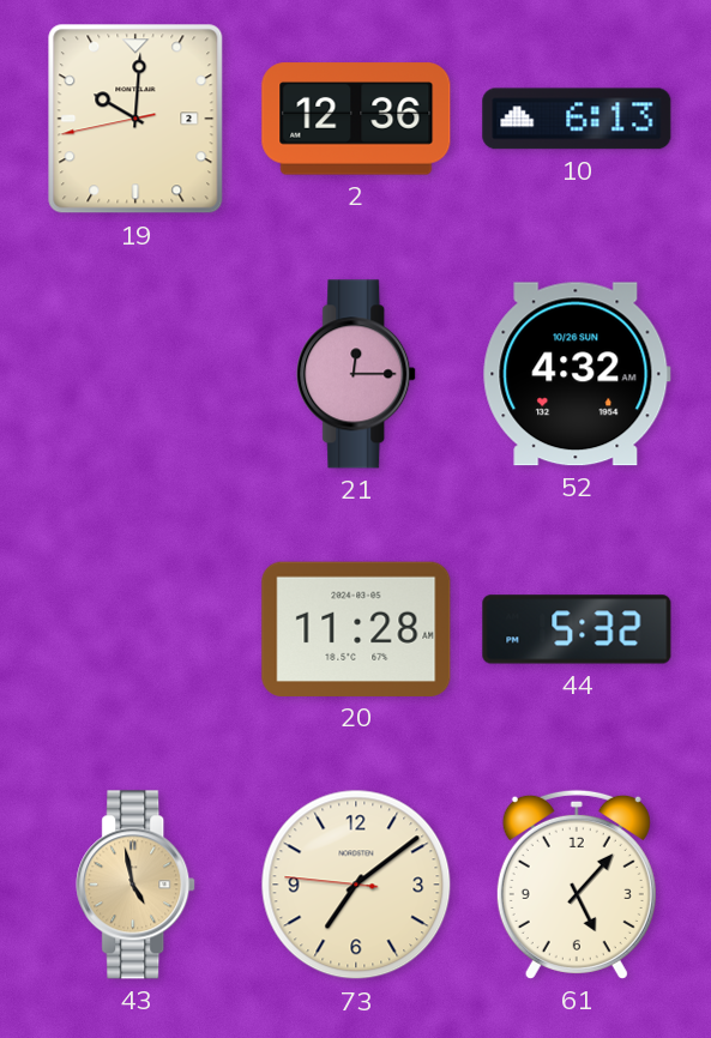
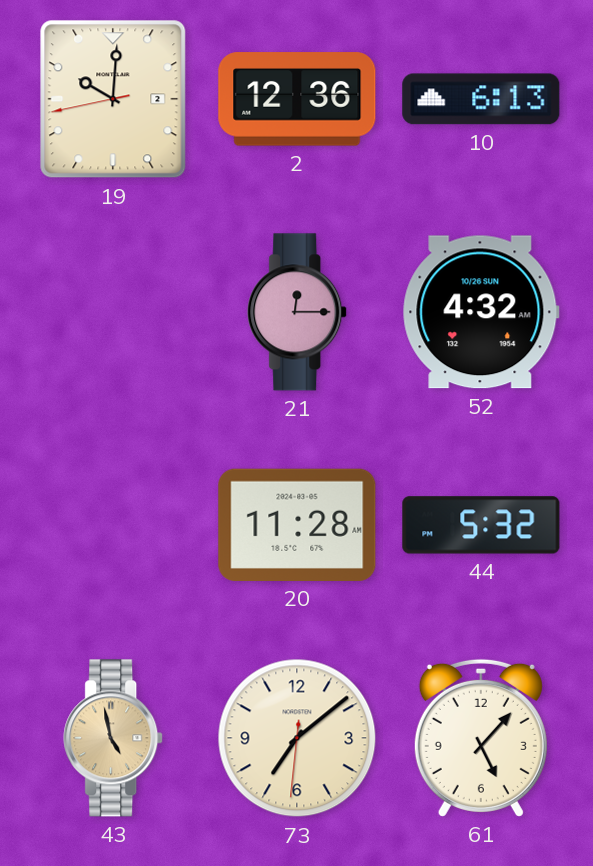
73: 7:08:46 -> 7:08:31
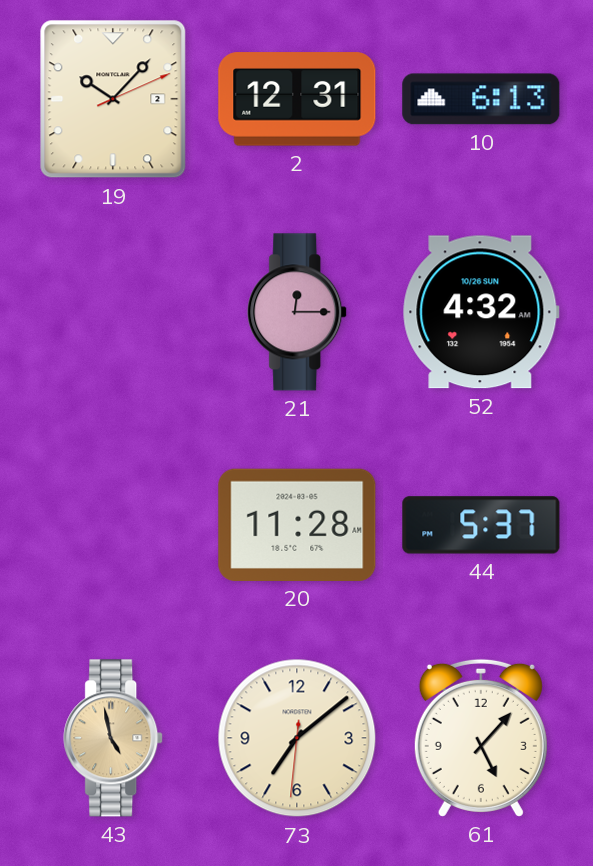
19: 10:00 -> 10:07
2: 12:36 -> 12:31
44: 5:32 -> 5:37
